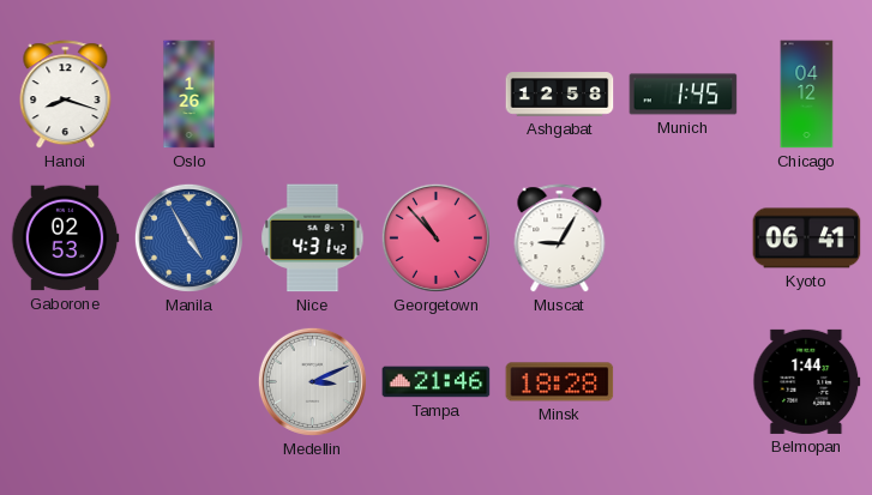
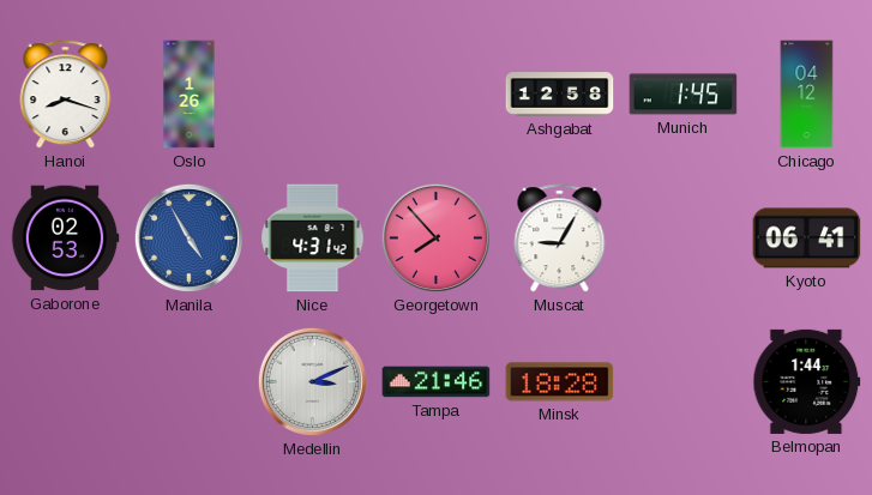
Georgetown: 10:53 -> 7:53
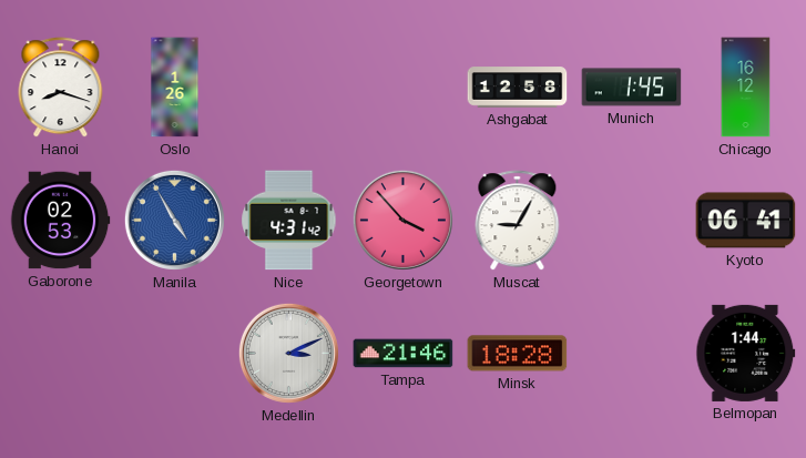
Chicago: 04:12 -> 16:12
Georgetown: 7:53 -> 3:53
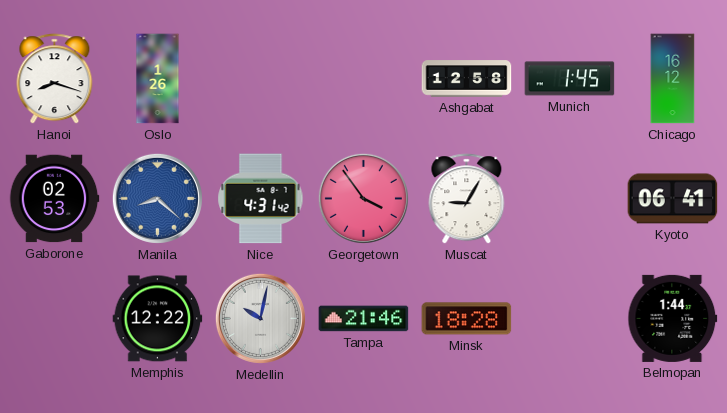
Manila: 4:55 -> 8:22
Georgetown: 3:53 -> 3:54
Memphis: none -> 12:22
Medellin: 3:11 -> 10:02
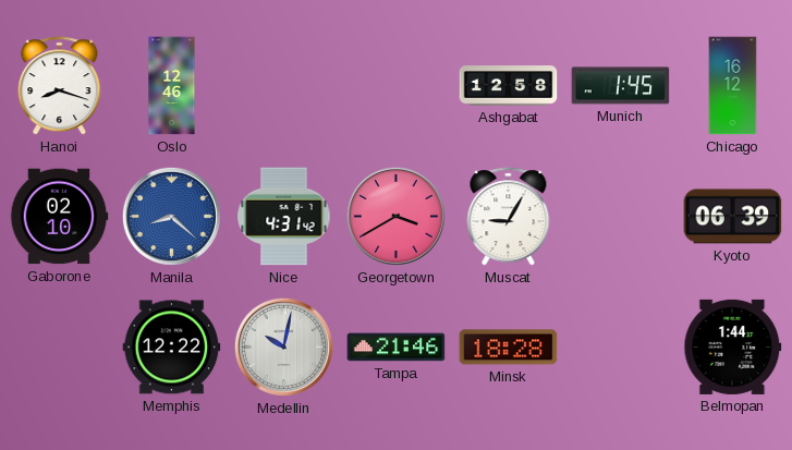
Oslo: 1:26 -> 12:46
Gaborone: 02:53 -> 02:10
Georgetown: 3:54 -> 3:40
Kyoto: 06:41 -> 06:39
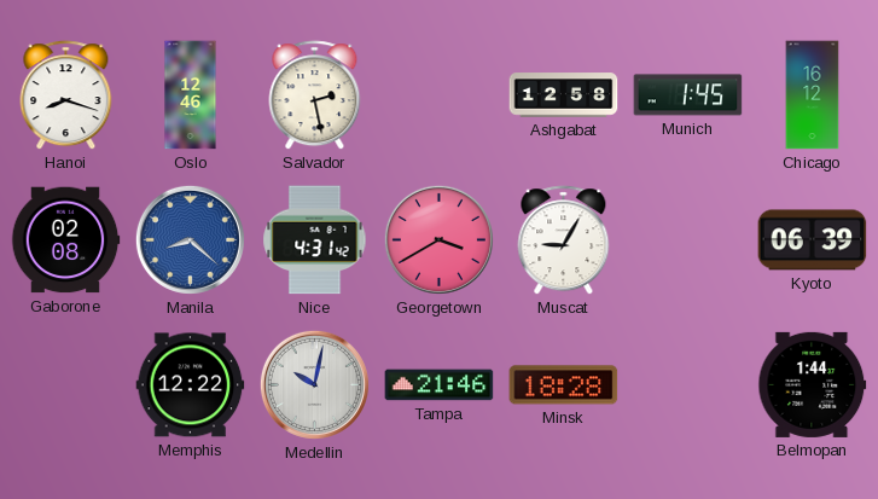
Salvador: none -> 2:28
Gaborone: 02:10 -> 02:08
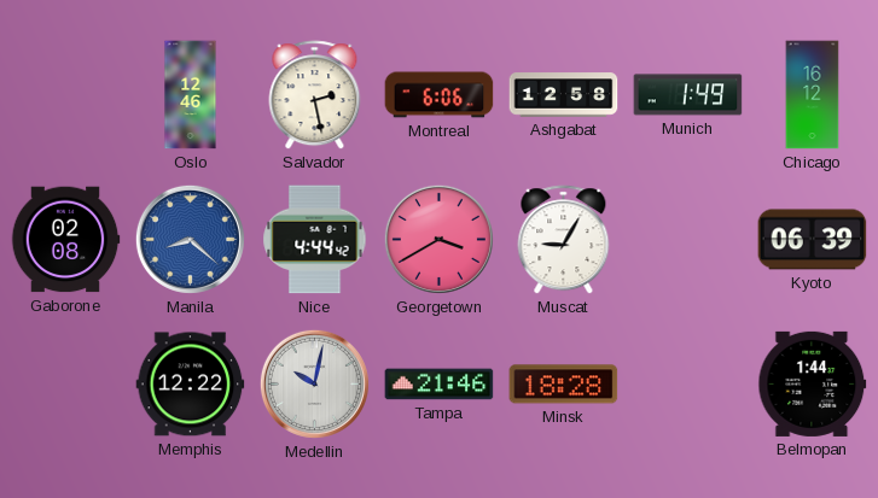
Hanoi: 8:18 -> none
Montreal: none -> 6:06
Munich: 1:45 -> 1:49
Nice: 4:31 -> 4:44
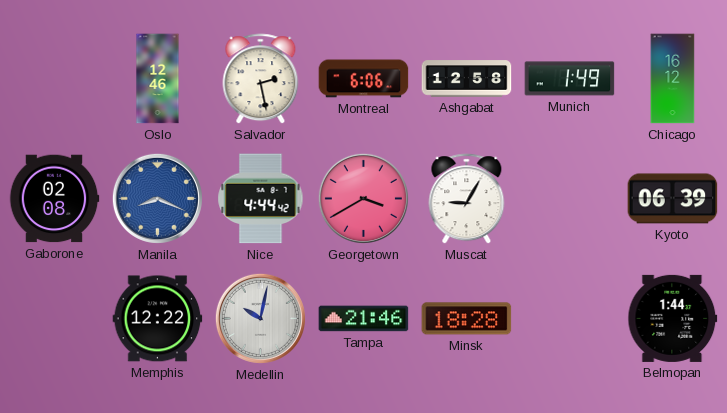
Manila: 8:22 -> 8:19
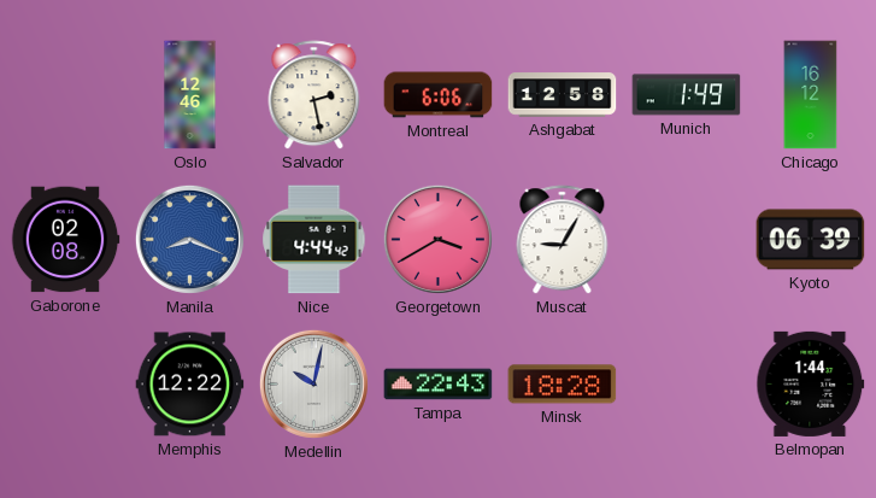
Tampa: 21:46 -> 22:43
